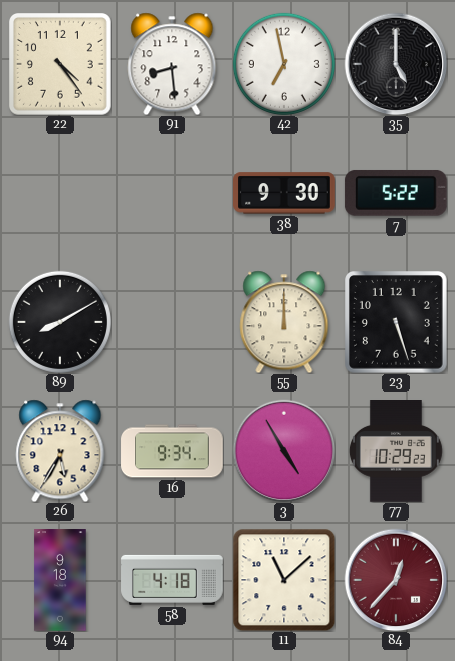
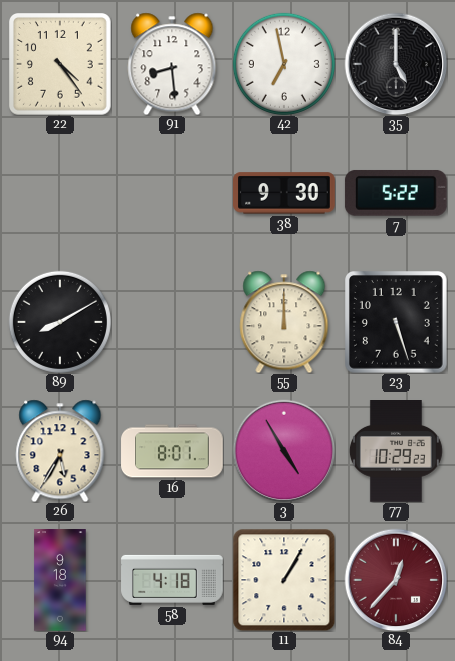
16: 9:34 -> 8:01
11: 11:08 -> 1:05
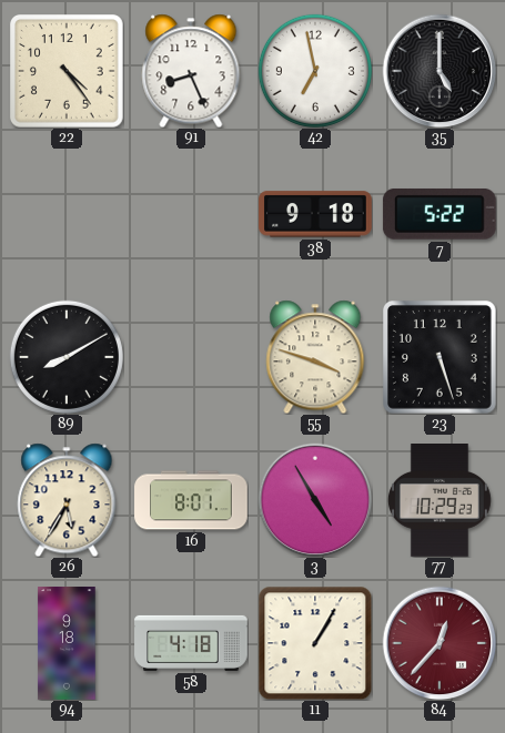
91: 8:29 -> 8:26
38: 9:30 -> 9:18
55: 12:00 -> 3:48
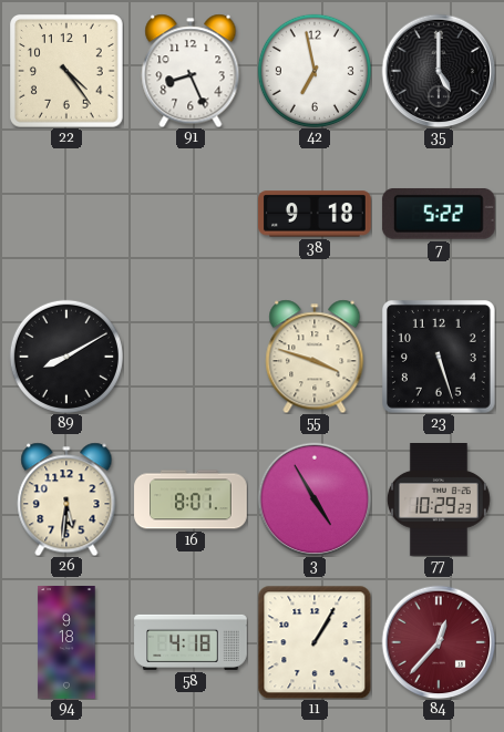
26: 5:35 -> 5:31
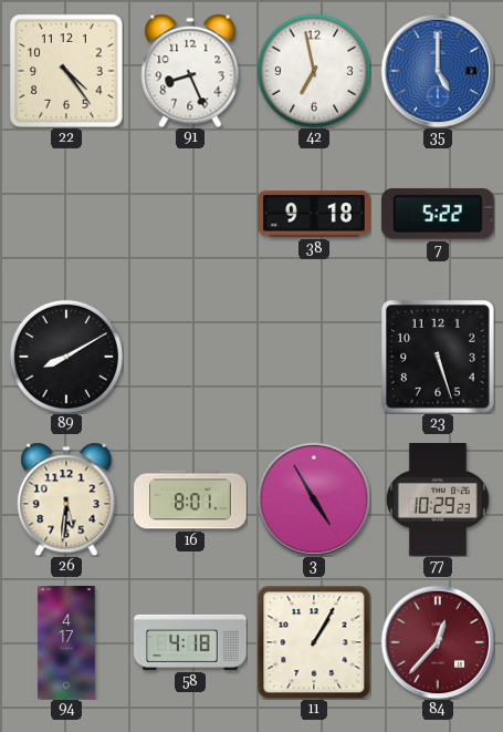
35 dial: black -> blue
55: 3:48 -> none
94: 9:18 -> 4:17
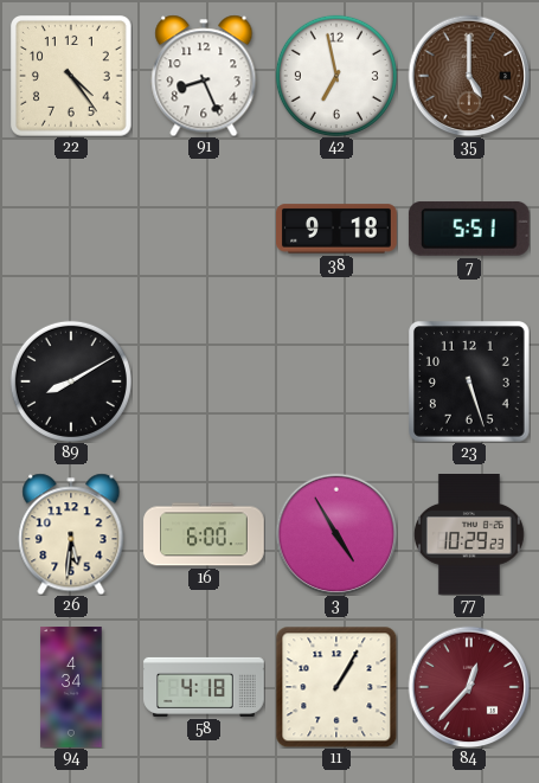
35 dial: blue -> brown
7: 5:22 -> 5:51
16: 8:01 -> 6:00
94: 4:17 -> 4:34
